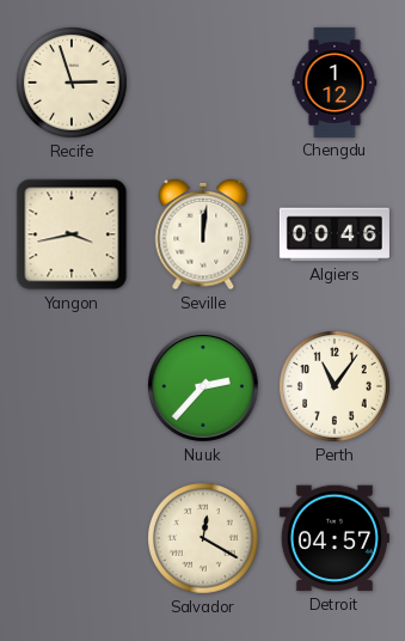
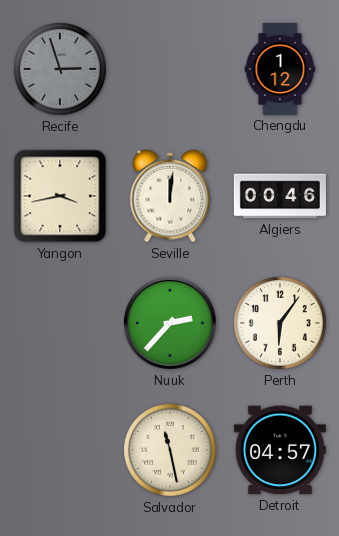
Recife dial: cream -> grey
Perth: 11:06 -> 6:06
Salvador: 12:20 -> 11:28
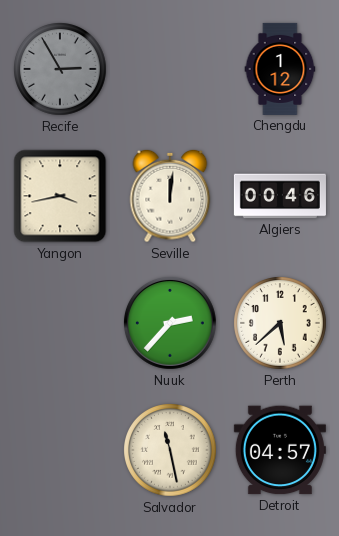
Recife: 2:57 -> 2:55
Perth: 6:06 -> 5:38
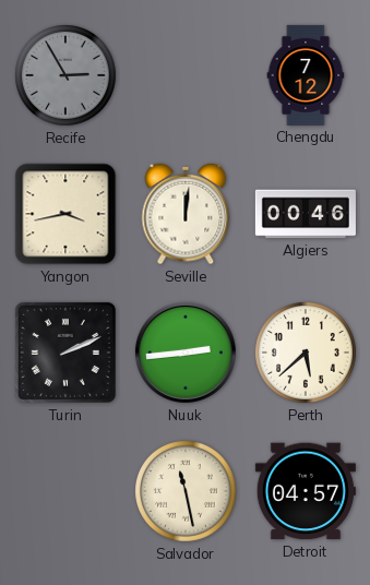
Chengdu: 1:12 -> 7:12
Turin: none -> 2:11
Nuuk: 2:37 -> 2:44
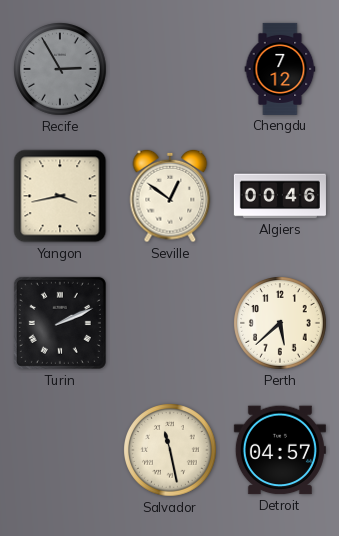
Seville: 12:01 -> 12:51
Nuuk: 2:44 -> none
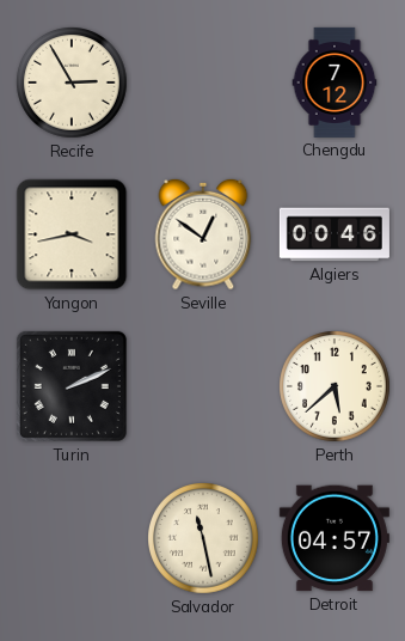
Recife dial: grey -> cream
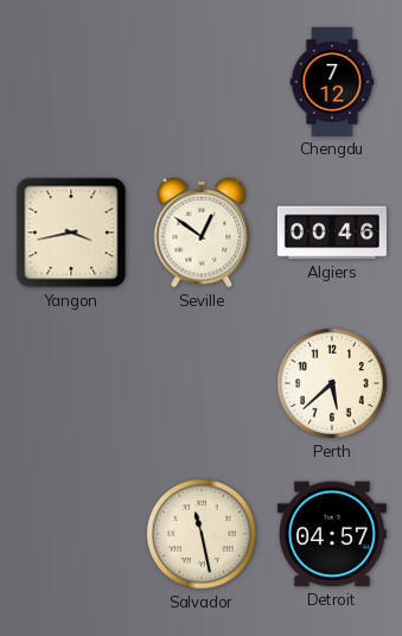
Recife: 2:55 -> none
Turin: 2:11 -> none
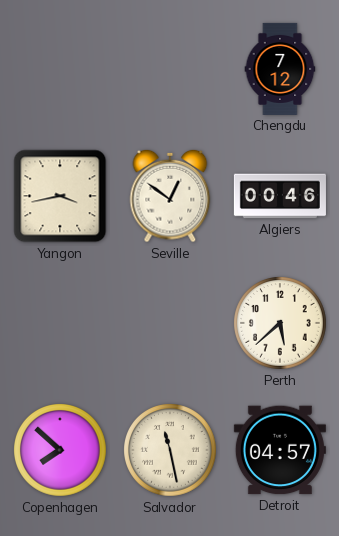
Copenhagen: none -> 7:52
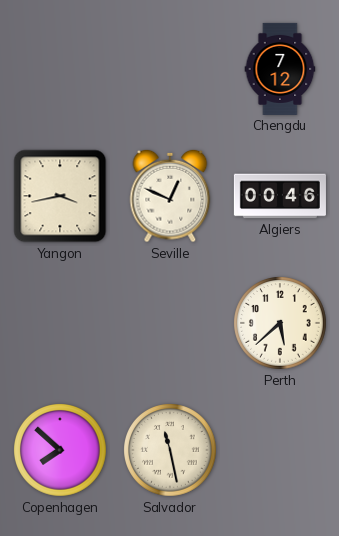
Seville: 12:51 -> 12:49
Detroit: 04:57 -> none
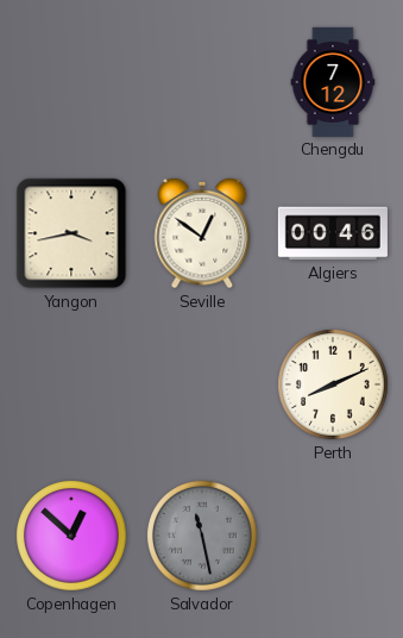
Seville: 12:49 -> 12:51
Perth: 5:38 -> 8:11
Copenhagen: 7:52 -> 12:52
Salvador dial: cream -> grey
